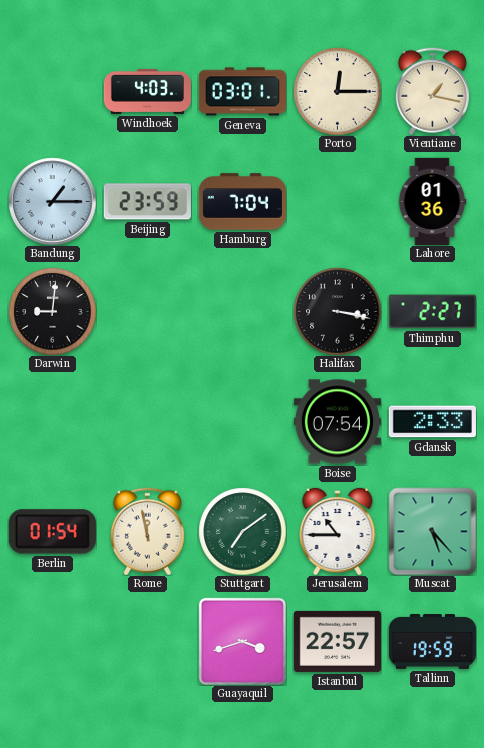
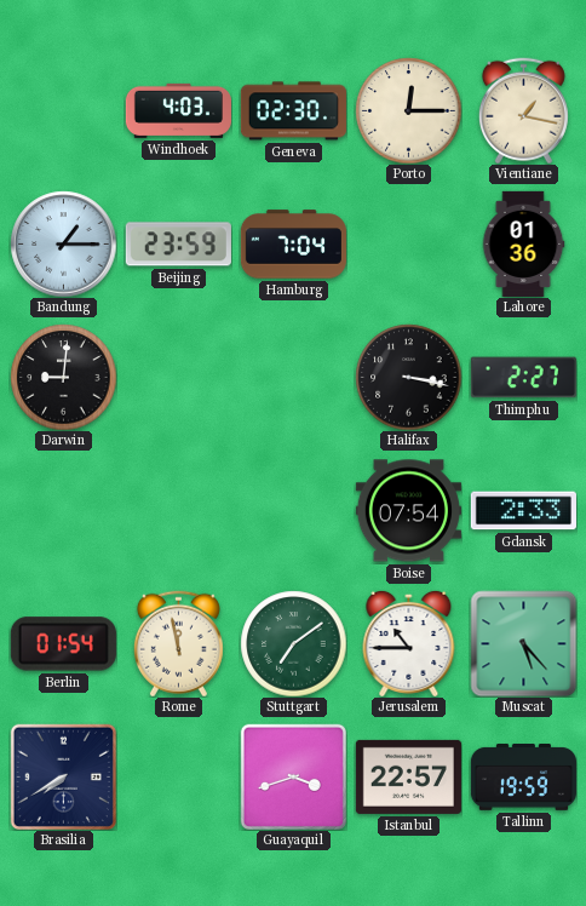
Geneva: 03:01 -> 02:30
Brasilia: none -> 7:40
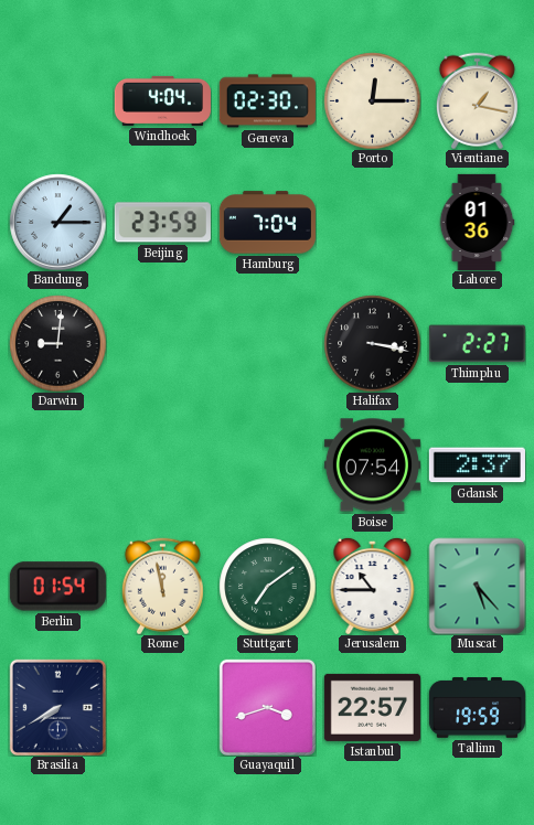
Windhoek: 4:03 -> 4:04
Gdansk: 2:33 -> 2:37
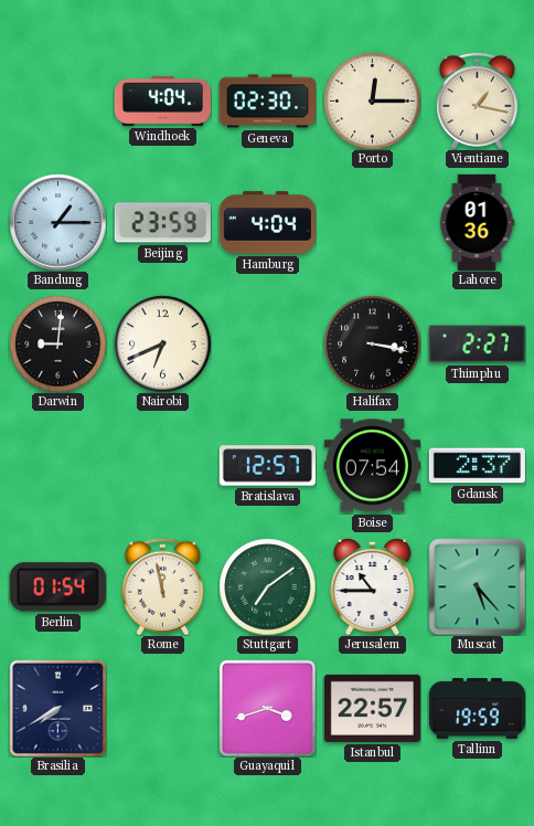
Hamburg: 7:04 -> 4:04
Nairobi: none -> 6:41
Bratislava: none -> 12:57
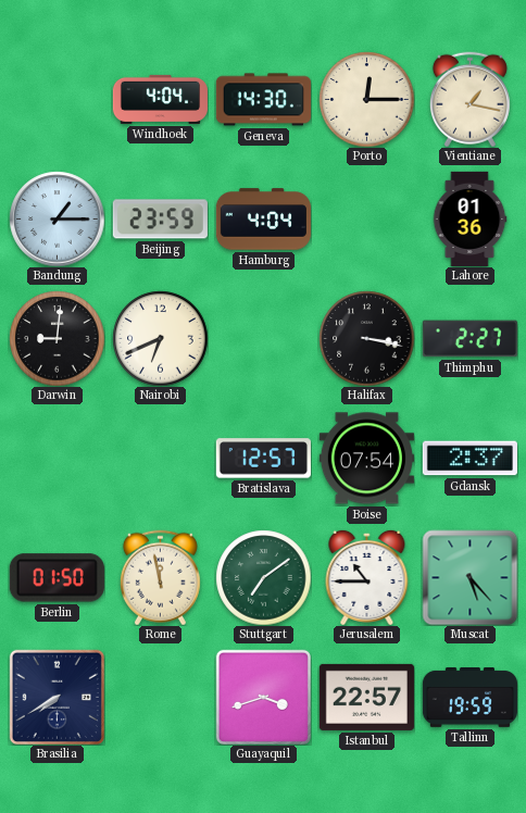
Geneva: 02:30 -> 14:30
Berlin: 01:54 -> 01:50
